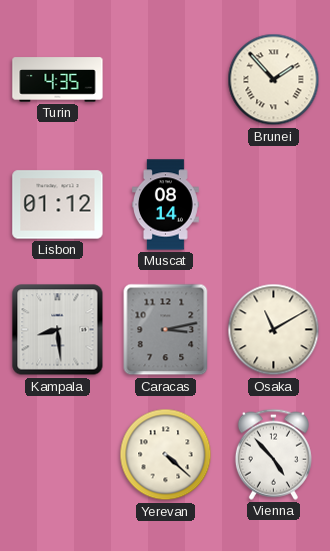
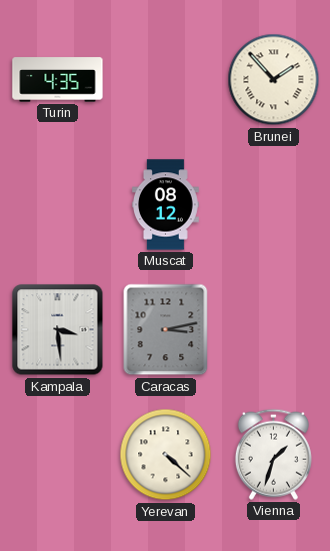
Lisbon: 01:12 -> none
Muscat: 08:14 -> 08:12
Kampala: 8:29 -> 3:29
Osaka: 11:10 -> none
Vienna: 4:53 -> 1:33
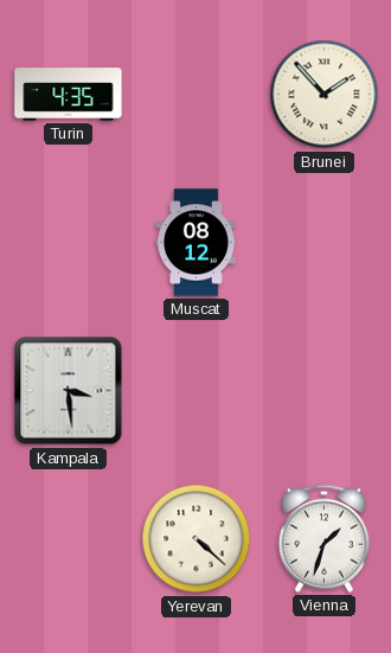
Caracas: 3:13 -> none
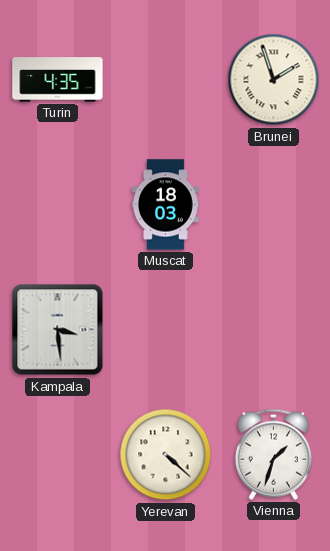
Brunei: 1:53 -> 1:57
Muscat: 08:12 -> 18:03
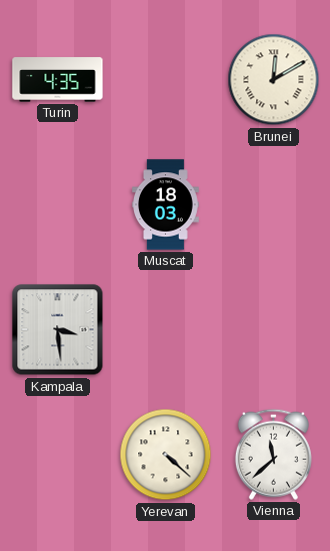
Brunei: 1:57 -> 12:10
Vienna: 1:33 -> 11:38
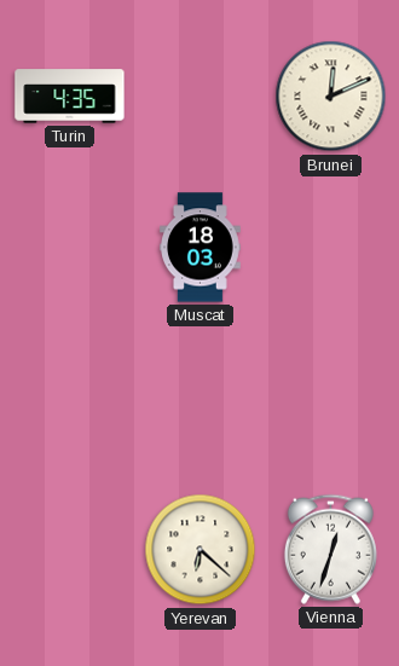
Brunei: 12:10 -> 12:11
Kampala: 3:29 -> none
Yerevan: 4:22 -> 6:22
Vienna: 11:38 -> 12:33
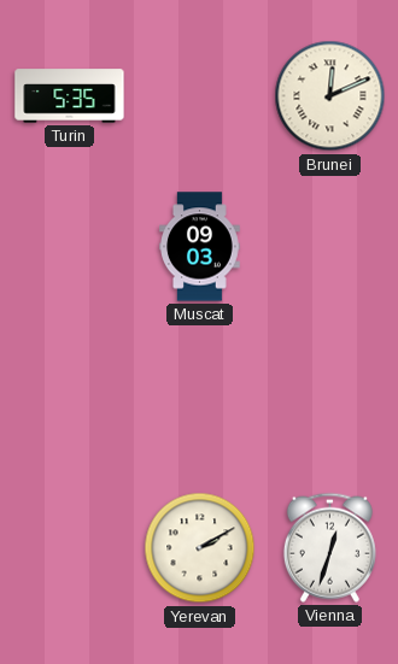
Turin: 4:35 -> 5:35
Muscat: 18:03 -> 09:03
Yerevan: 6:22 -> 2:10
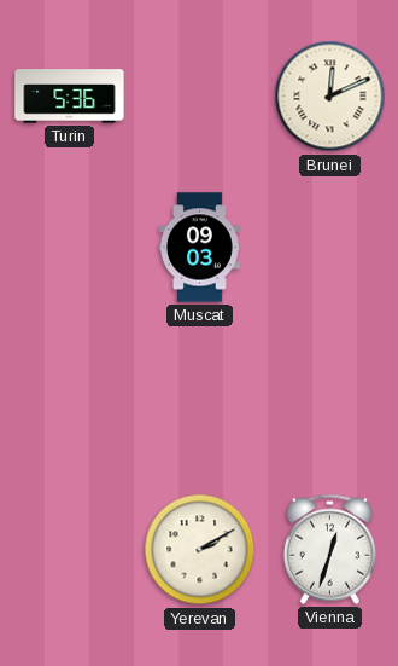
Turin: 5:35 -> 5:36
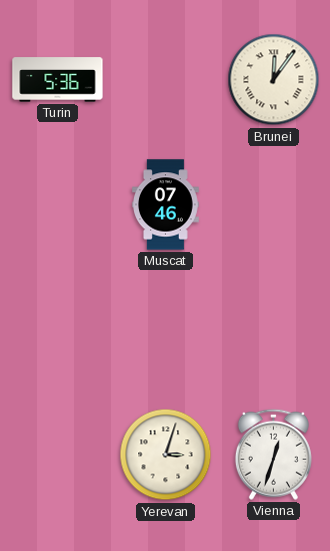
Brunei: 12:11 -> 12:06
Muscat: 09:03 -> 07:46
Yerevan: 2:10 -> 3:03
